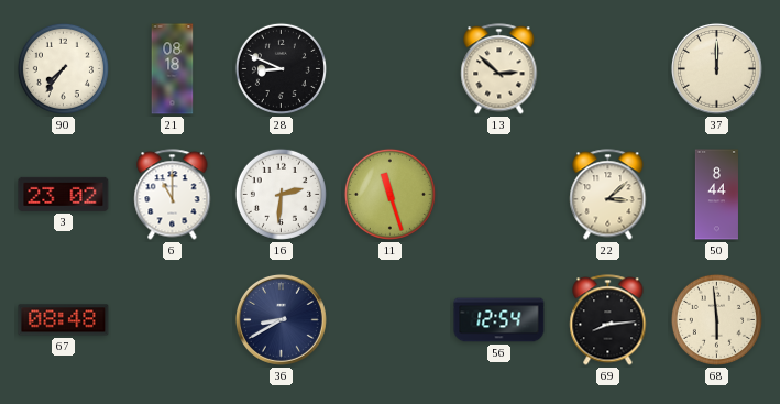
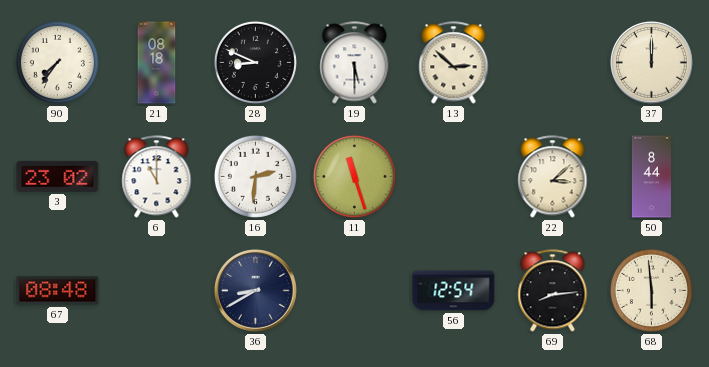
19: none -> 5:30
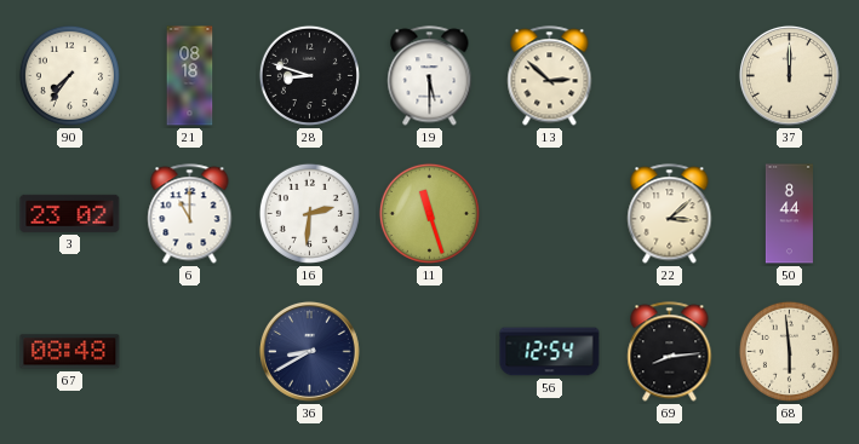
28: 8:49 -> 8:48
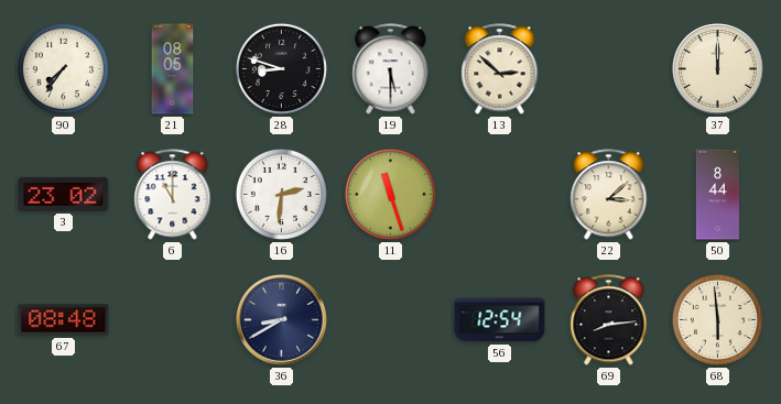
21: 08:18 -> 08:05
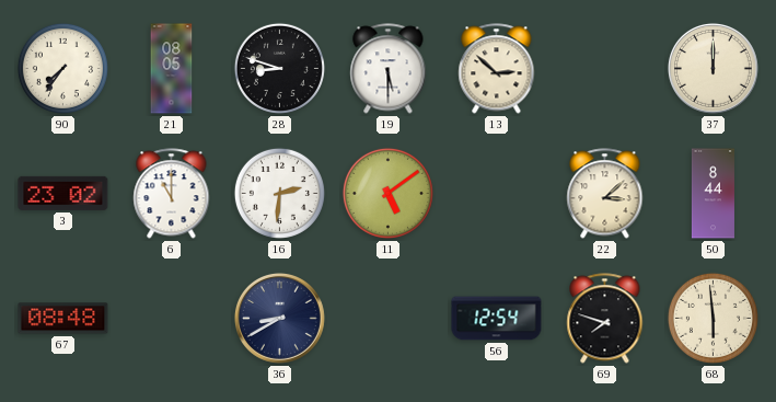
11: 11:27 -> 5:09
69: 8:14 -> 7:48
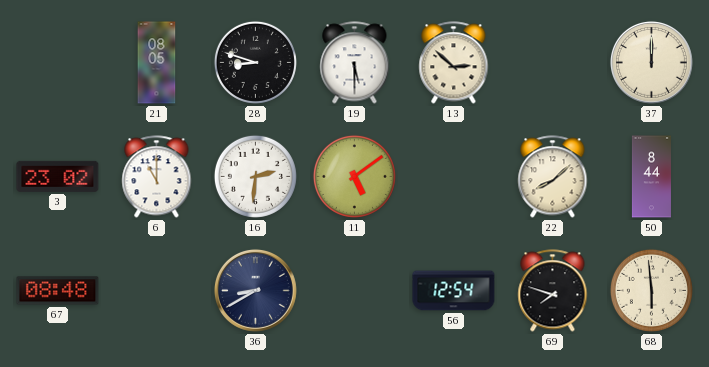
90: 7:36 -> none
22: 3:08 -> 8:08
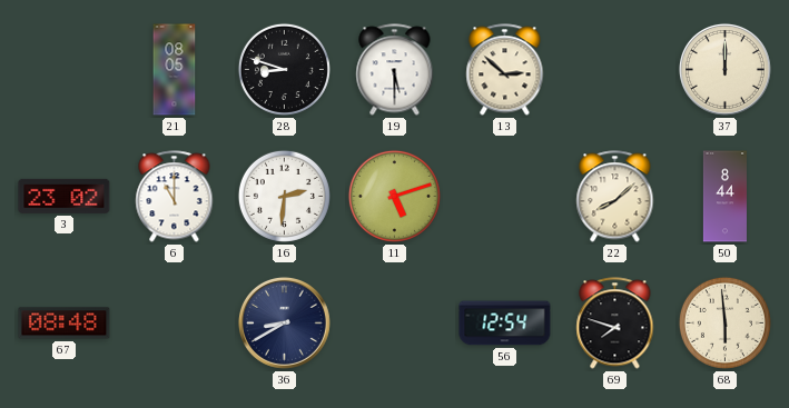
11: 5:09 -> 5:12
